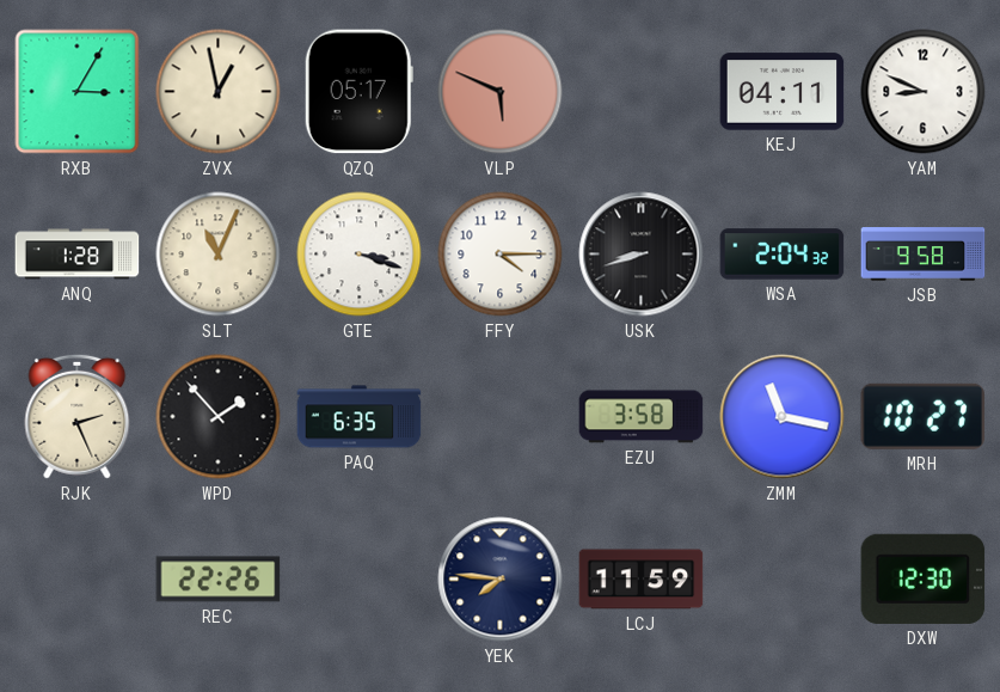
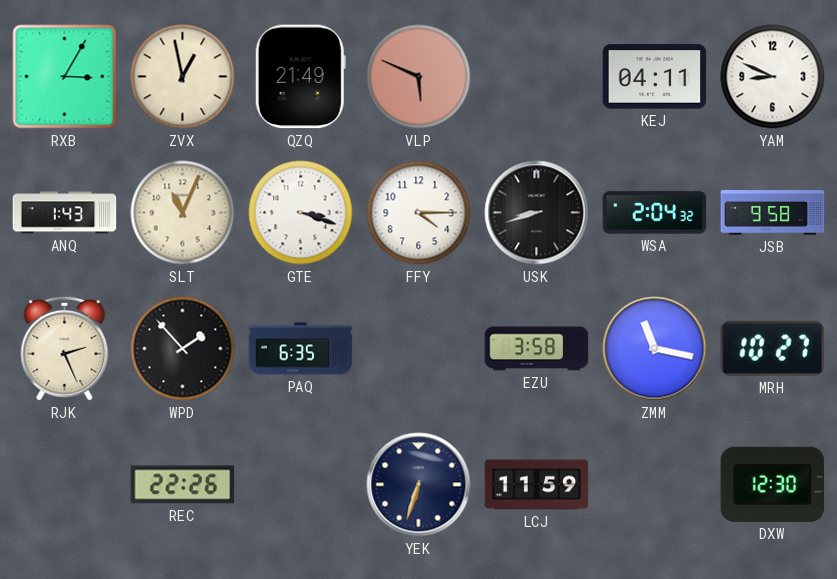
QZQ: 05:17 -> 21:49
ANQ: 1:28 -> 1:43
YEK: 7:46 -> 6:33
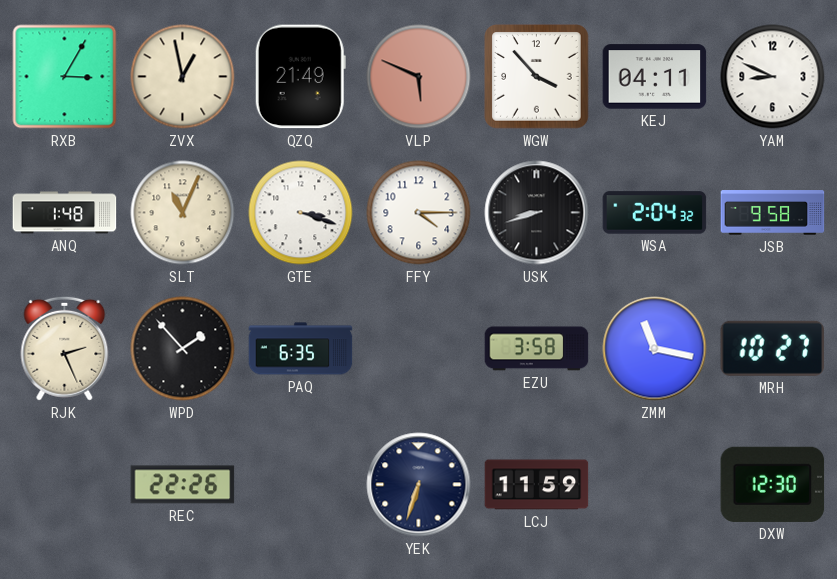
WGW: none -> 3:53
ANQ: 1:43 -> 1:48
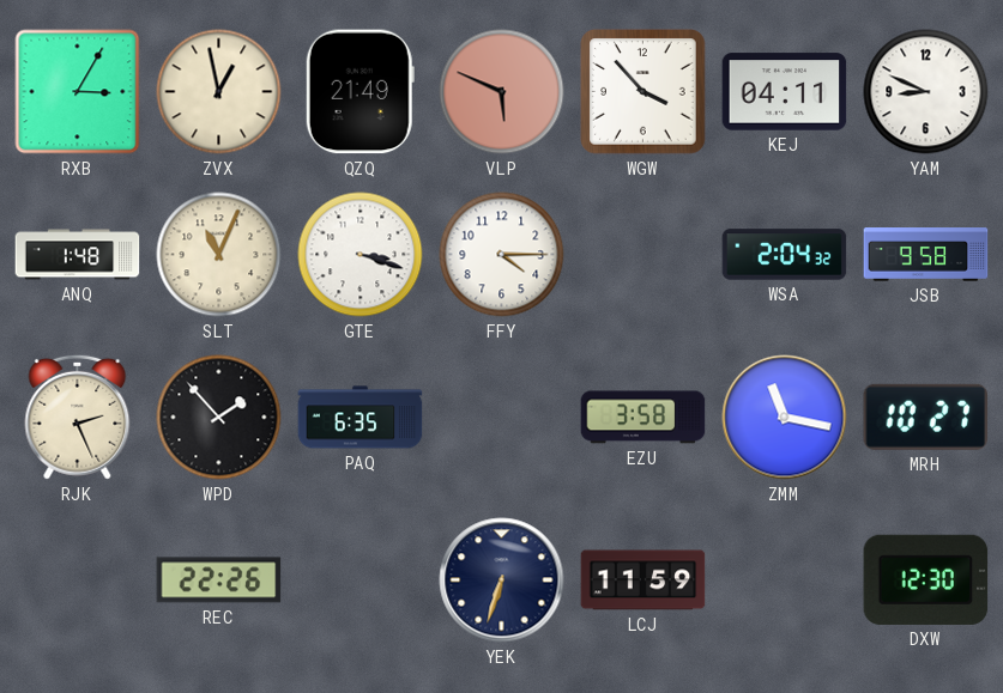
USK: 8:42 -> none
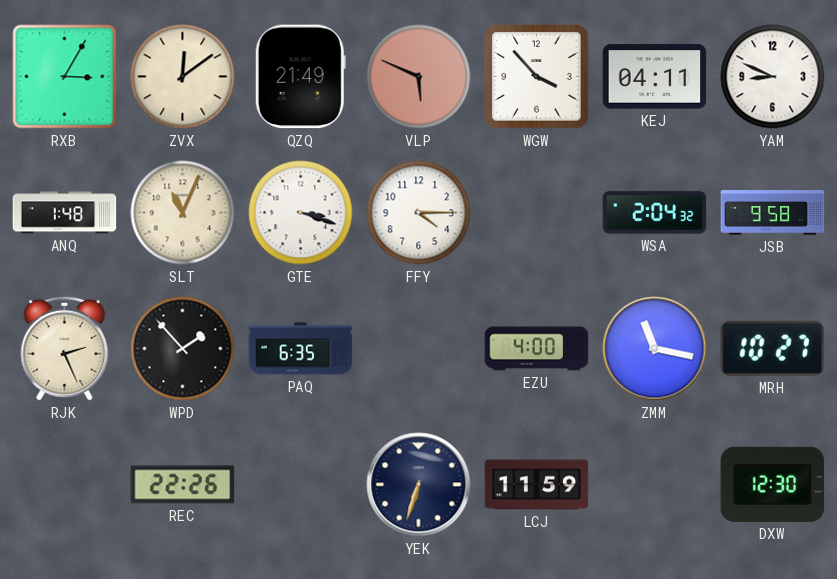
ZVX: 12:58 -> 12:09
EZU: 3:58 -> 4:00
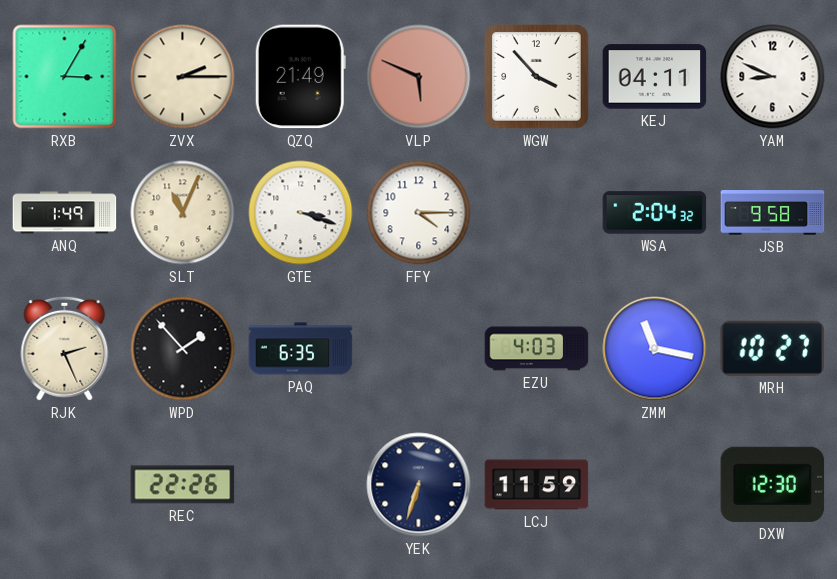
ZVX: 12:09 -> 2:15
ANQ: 1:48 -> 1:49
EZU: 4:00 -> 4:03
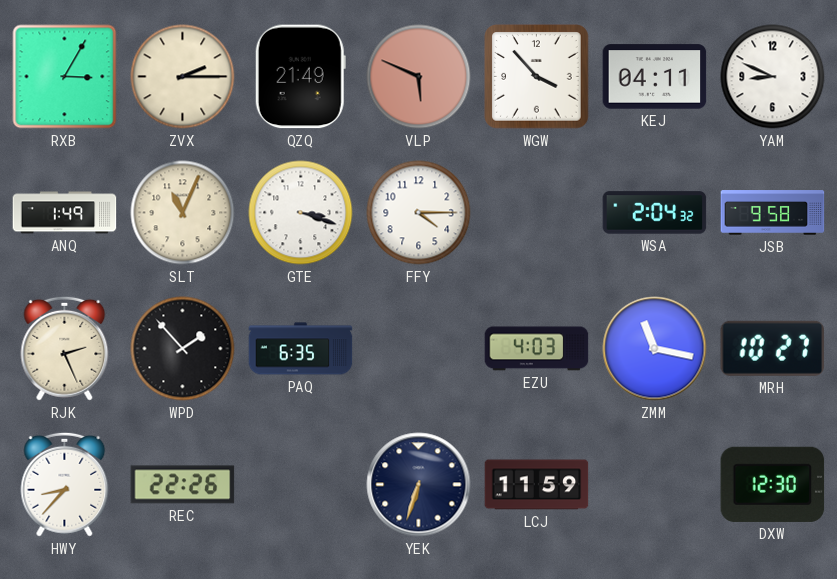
HWY: none -> 8:37
